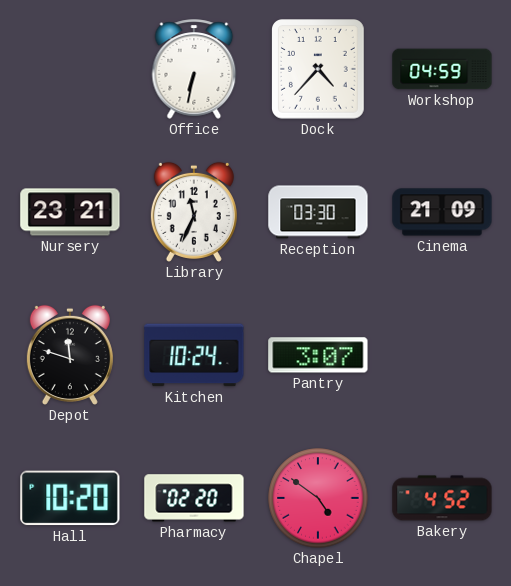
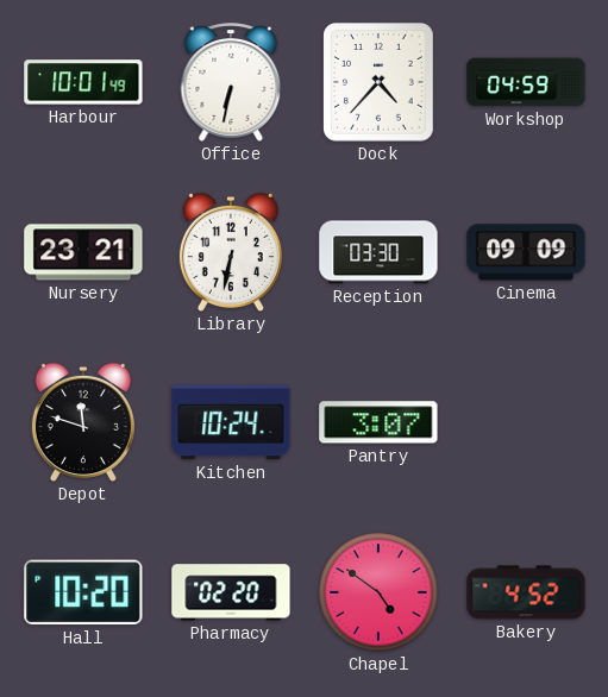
Harbour: none -> 10:01
Library: 11:34 -> 6:32
Cinema: 21:09 -> 09:09
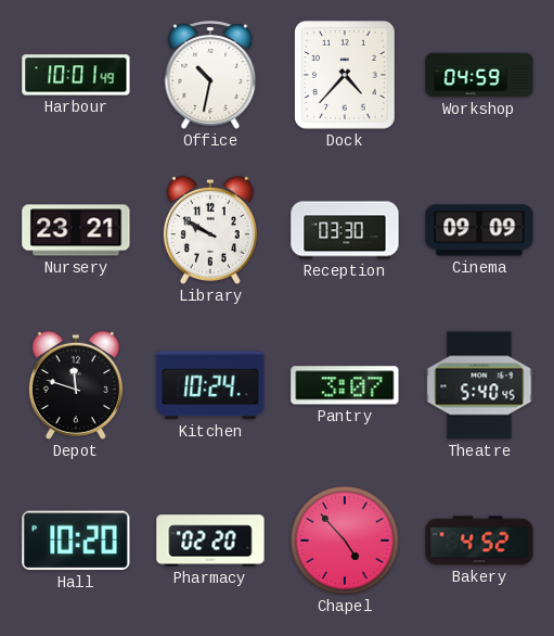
Office: 6:32 -> 10:32
Library: 6:32 -> 9:50
Theatre: none -> 5:40
Chapel: 4:51 -> 4:53
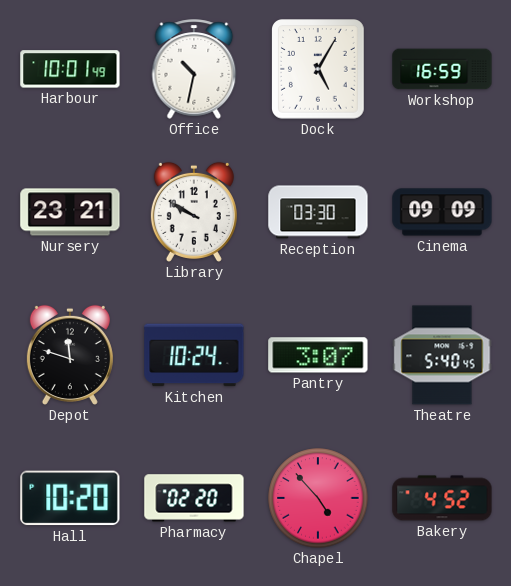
Dock: 4:37 -> 5:05
Workshop: 04:59 -> 16:59
